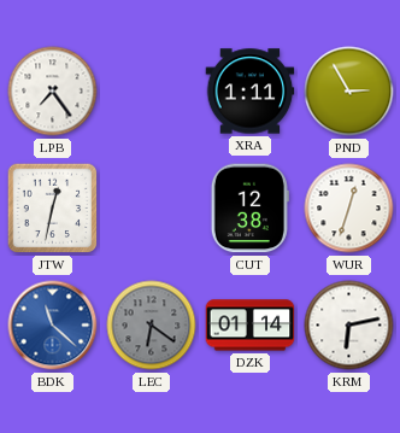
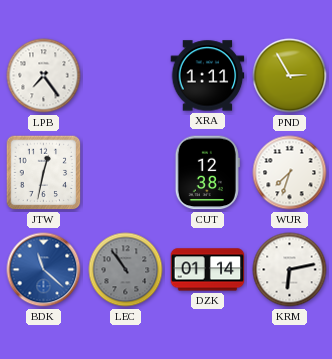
WUR: 12:33 -> 7:33
LEC: 6:21 -> 10:54
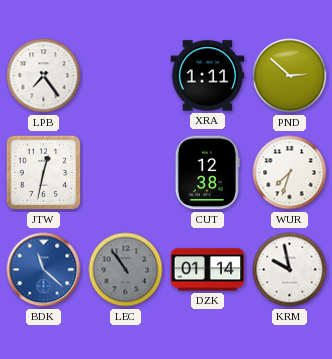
PND: 2:55 -> 2:52
KRM: 6:13 -> 9:58
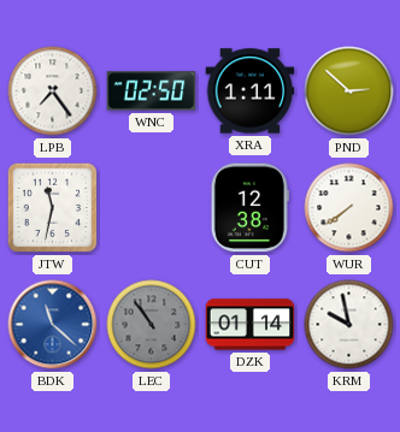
WNC: none -> 02:50
JTW: 12:32 -> 11:32
WUR: 7:33 -> 7:39
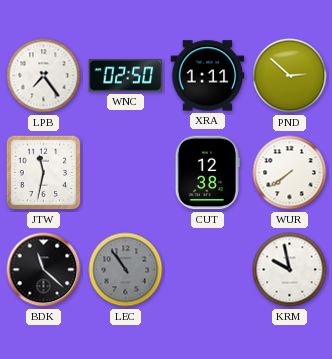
BDK dial: blue -> black
DZK: 01:14 -> none
